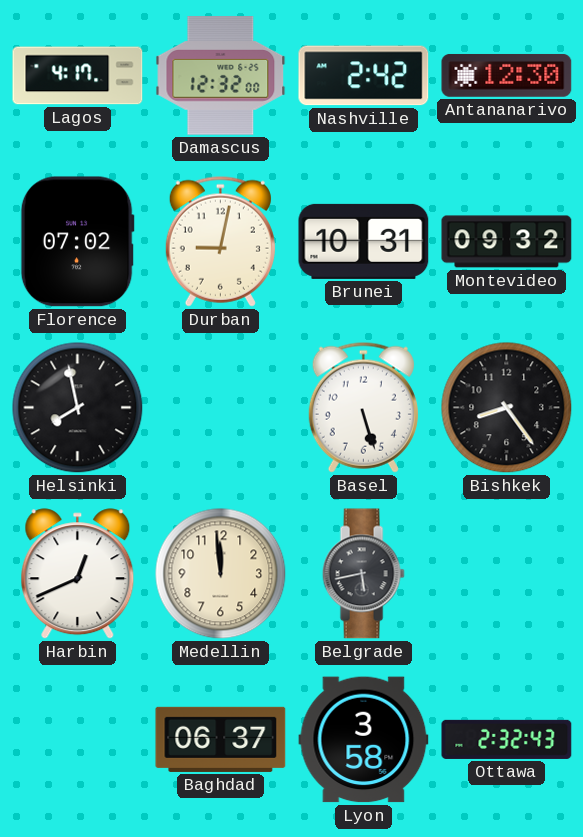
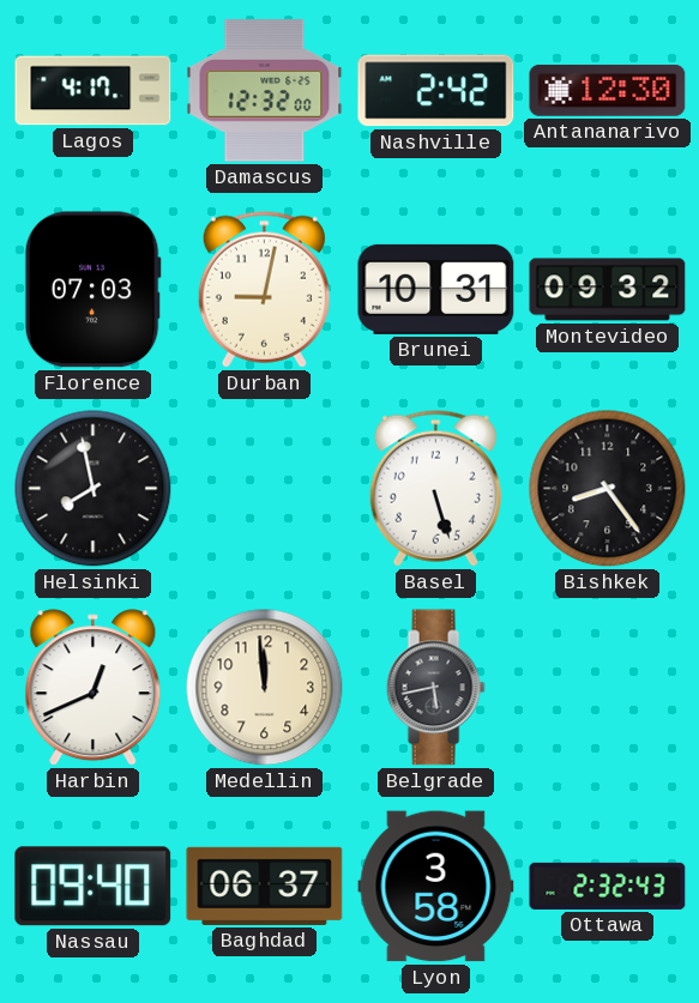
Florence: 07:02 -> 07:03
Nassau: none -> 09:40
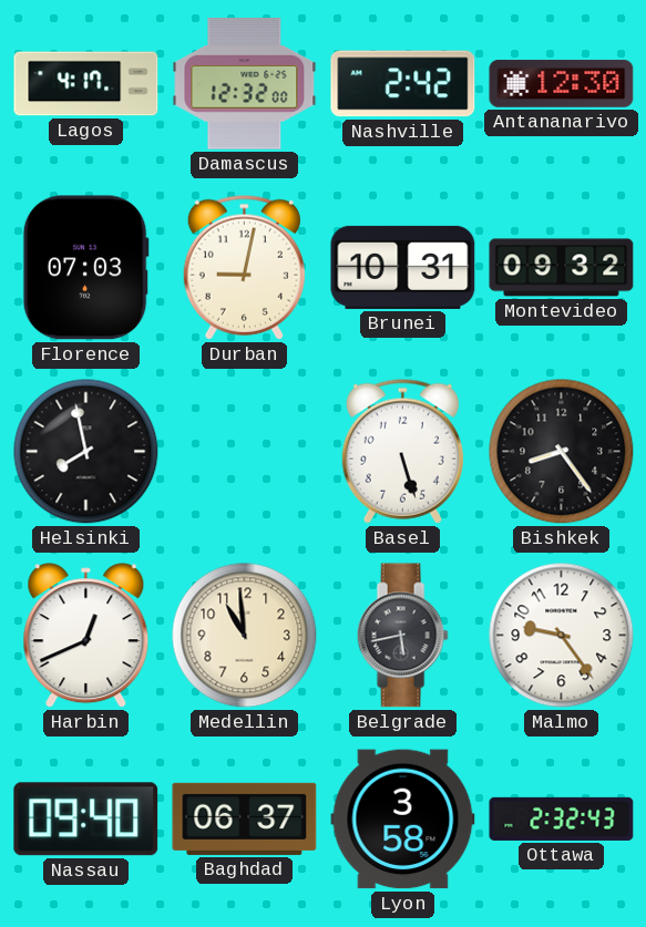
Medellin: 11:59 -> 10:59
Malmo: none -> 9:24
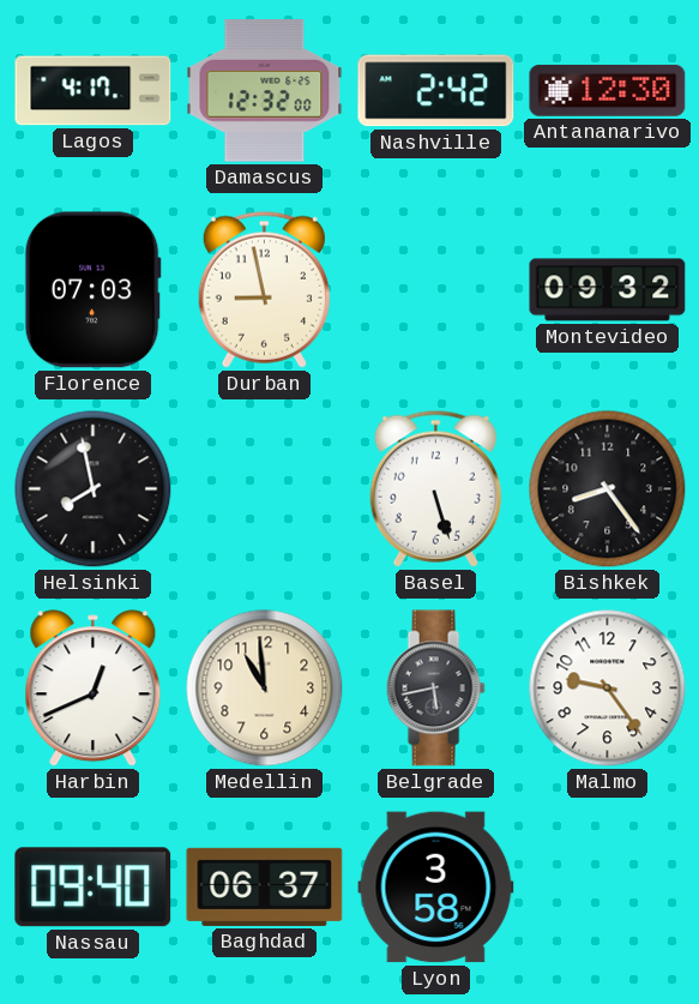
Durban: 9:02 -> 8:58
Brunei: 10:31 -> none
Ottawa: 2:32 -> none
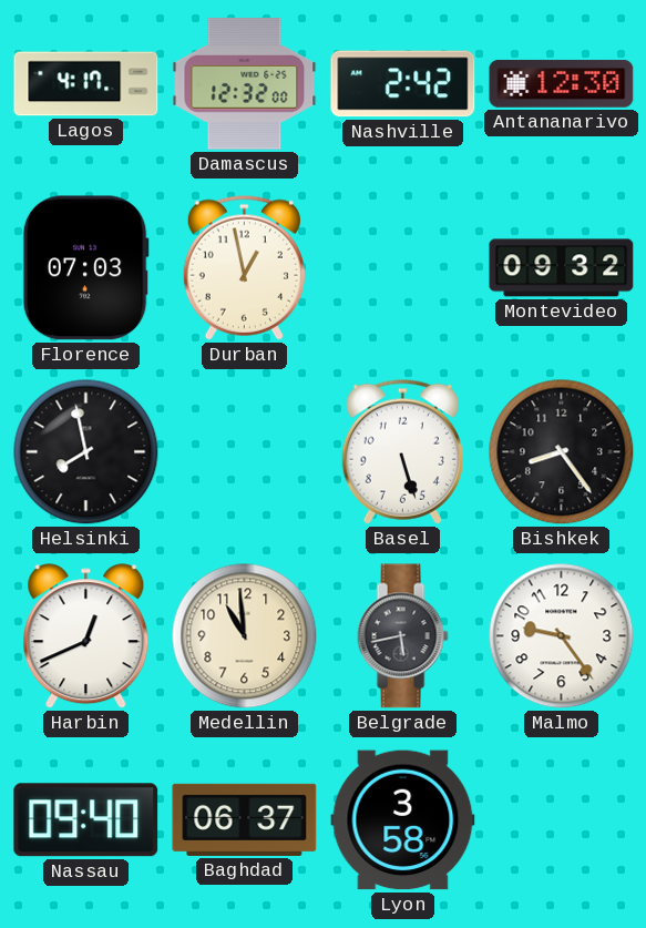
Durban: 8:58 -> 12:58
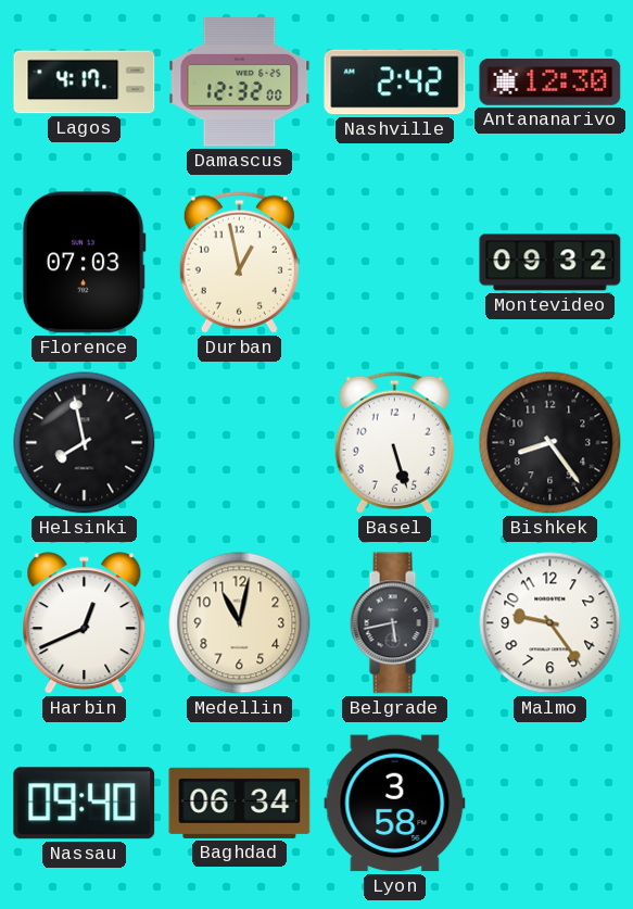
Medellin: 10:59 -> 11:02
Baghdad: 06:37 -> 06:34
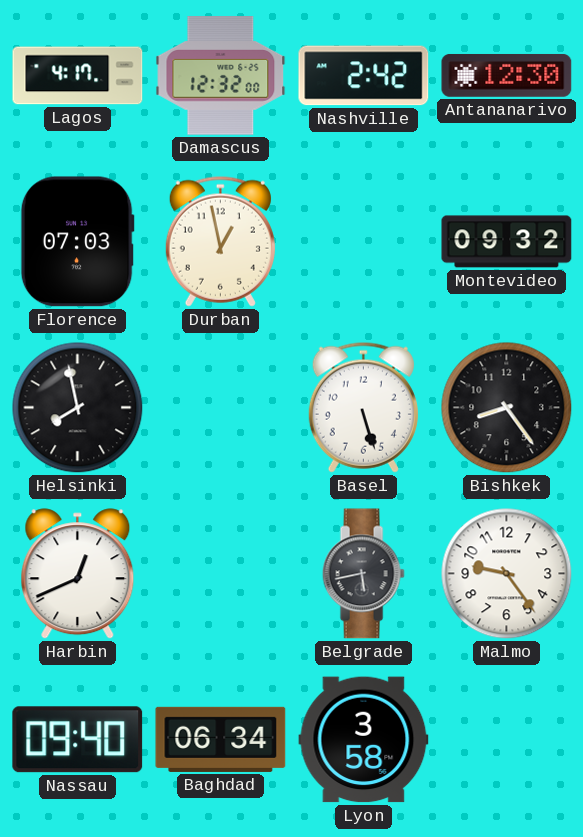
Medellin: 11:02 -> none
